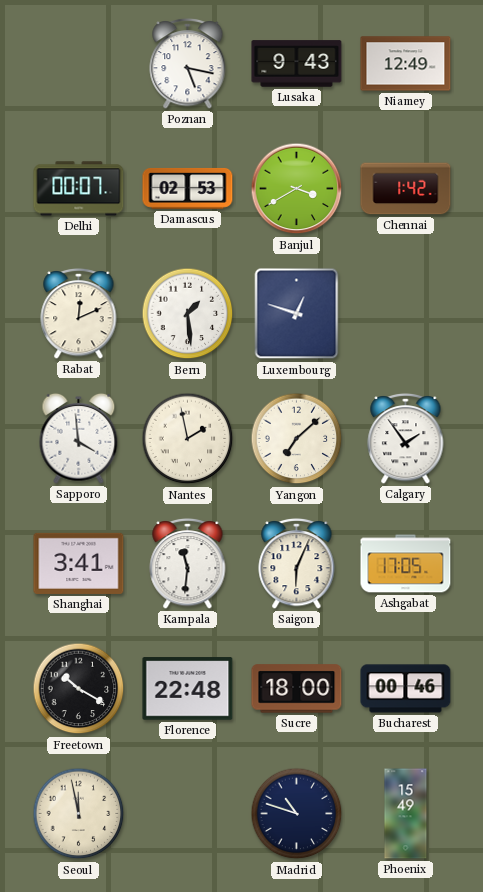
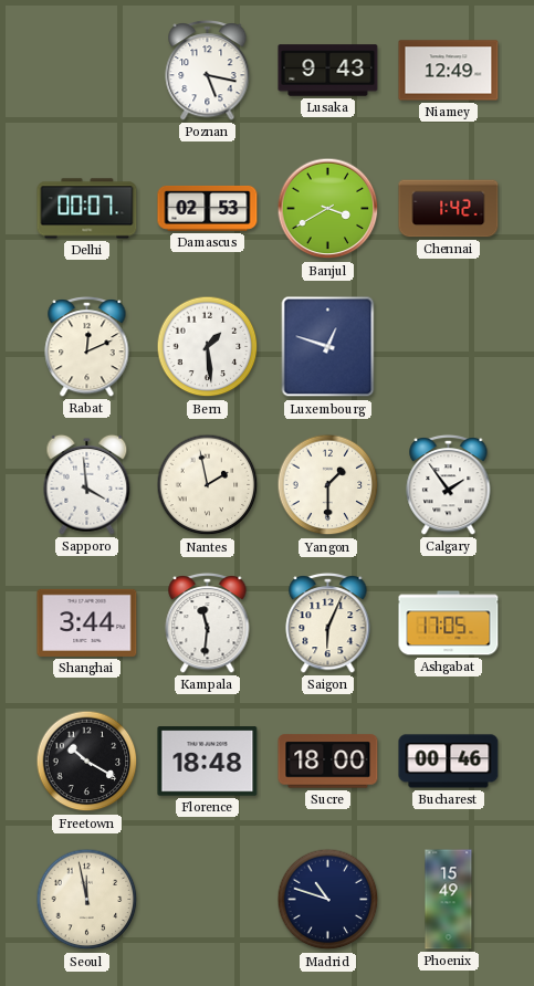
Yangon: 7:08 -> 1:30
Shanghai: 3:41 -> 3:44
Florence: 22:48 -> 18:48
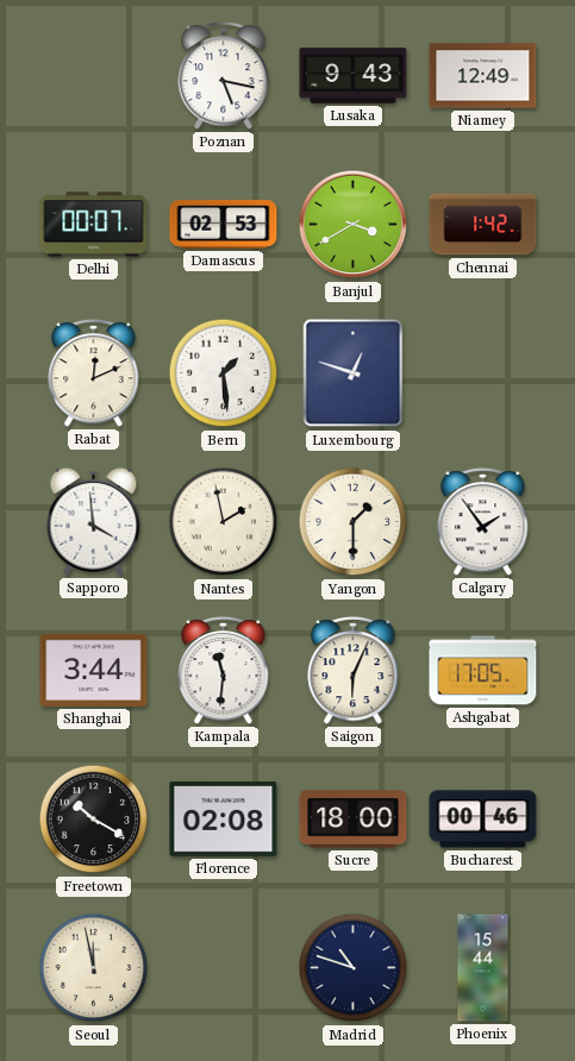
Florence: 18:48 -> 02:08
Phoenix: 15:49 -> 15:44
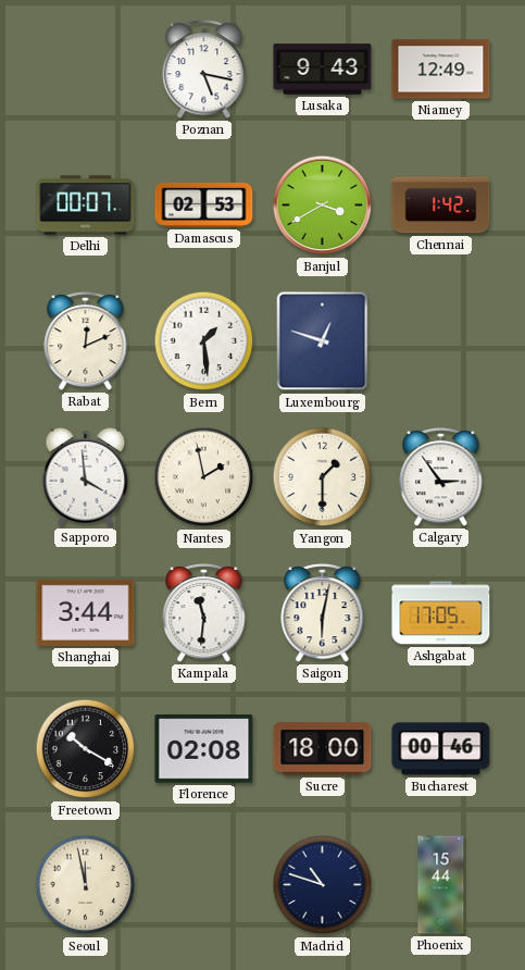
Calgary: 1:54 -> 2:54
Saigon: 6:04 -> 6:02
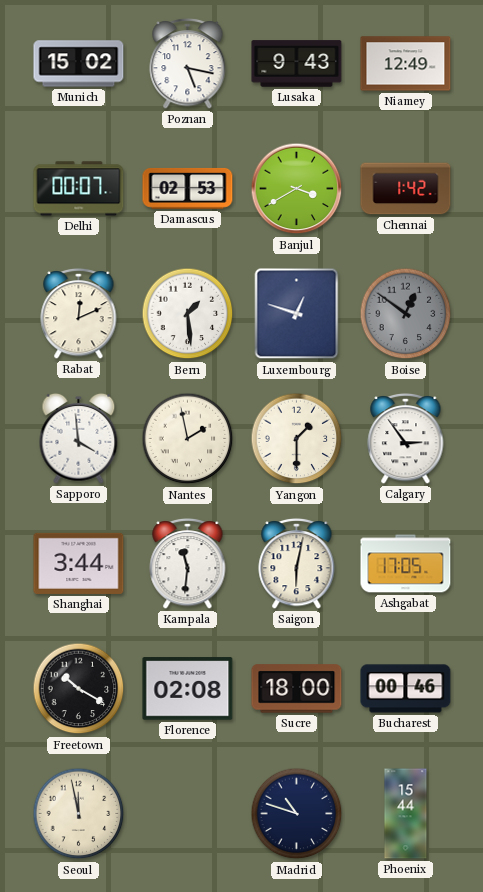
Munich: none -> 15:02
Boise: none -> 12:51
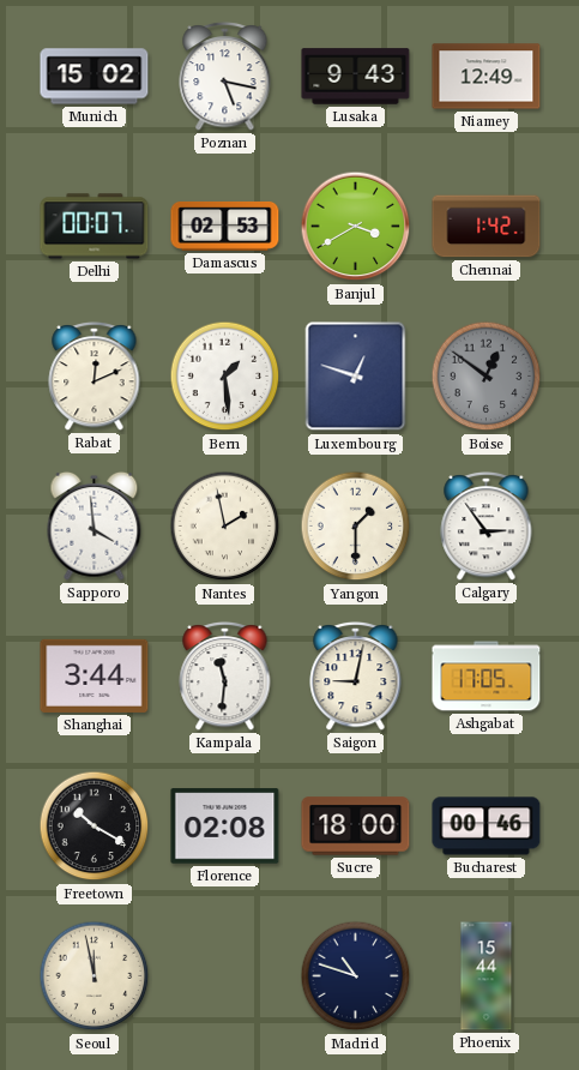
Saigon: 6:02 -> 9:02
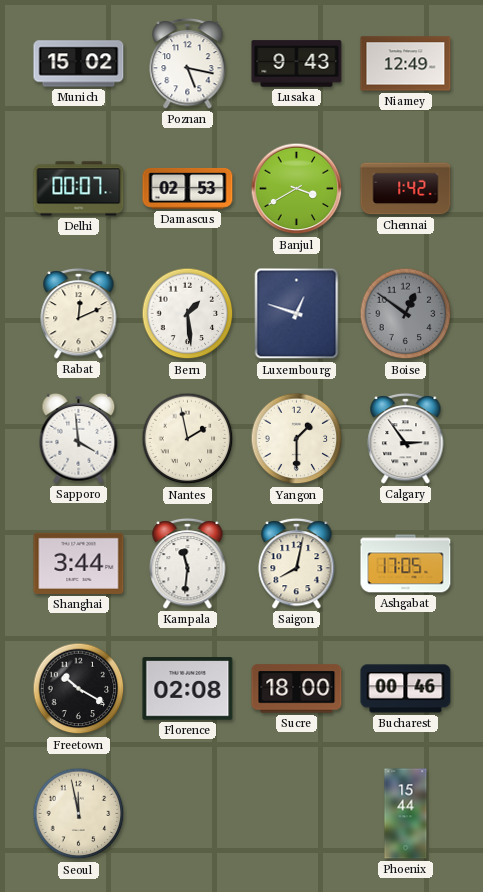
Saigon: 9:02 -> 8:02
Madrid: 10:48 -> none
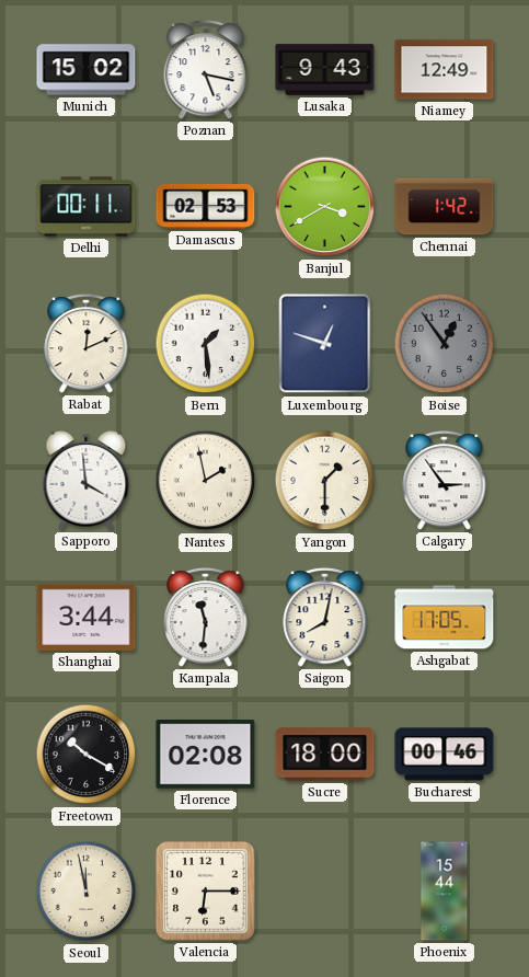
Delhi: 00:07 -> 00:11
Boise: 12:51 -> 12:54
Valencia: none -> 6:15
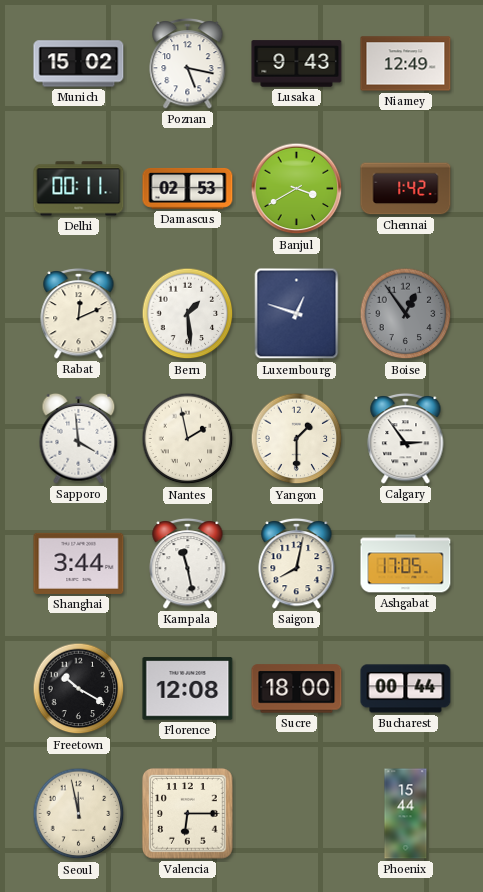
Kampala: 11:31 -> 11:28
Florence: 02:08 -> 12:08
Bucharest: 00:46 -> 00:44
